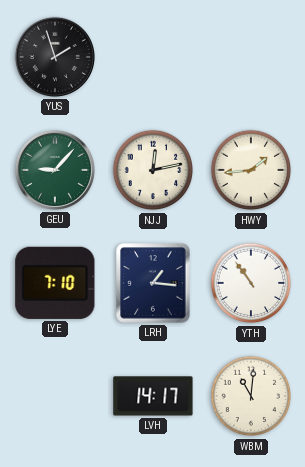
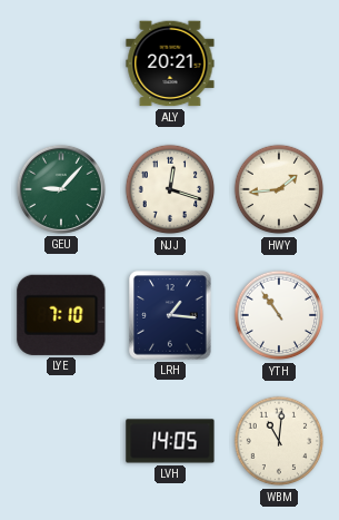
YUS: 1:57 -> none
ALY: none -> 20:21
NJJ: 12:13 -> 12:18
LVH: 14:17 -> 14:05
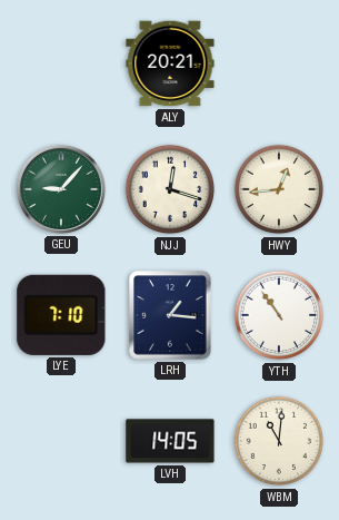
HWY: 1:44 -> 12:44
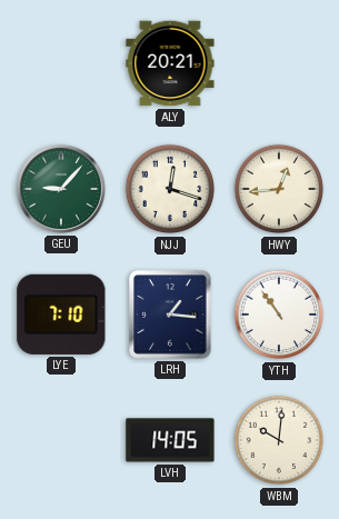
WBM: 11:01 -> 10:01
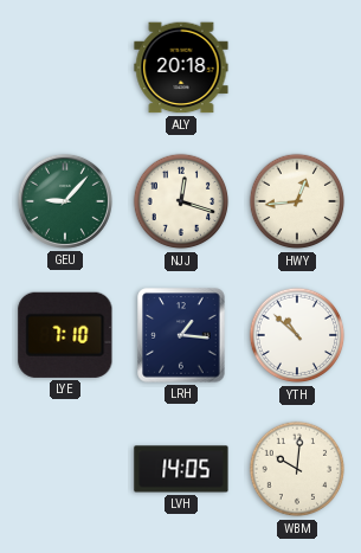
ALY: 20:21 -> 20:18
YTH: 10:54 -> 10:52
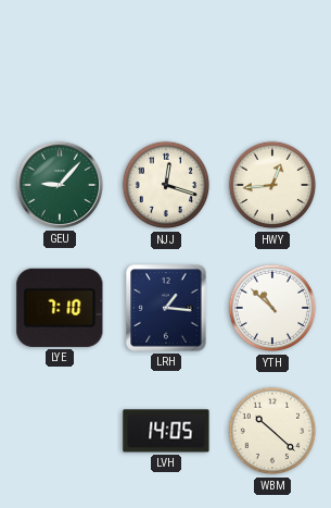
ALY: 20:18 -> none
WBM: 10:01 -> 10:22
